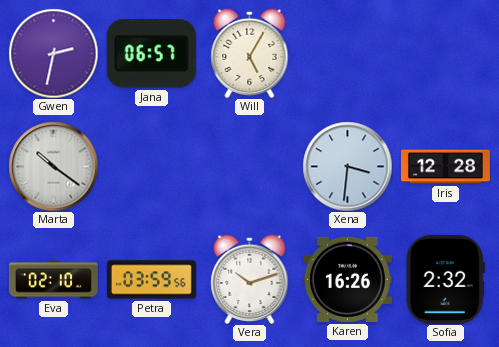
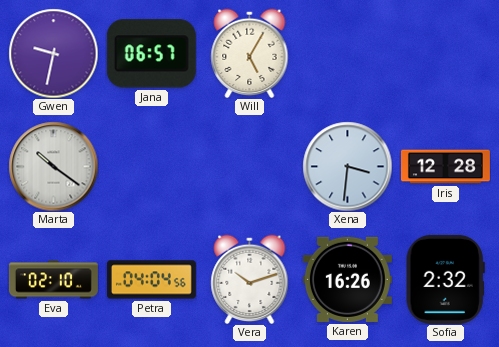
Gwen: 2:32 -> 9:32
Petra: 03:59 -> 04:04
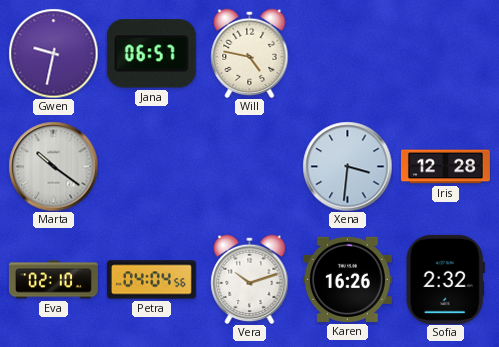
Will: 5:05 -> 4:47
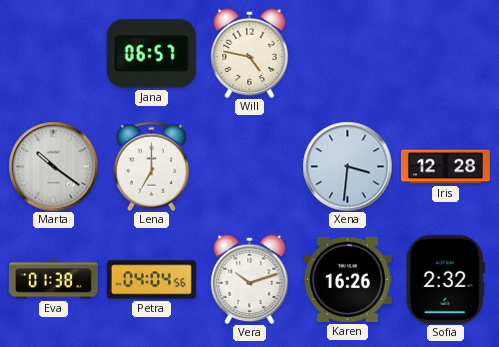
Gwen: 9:32 -> none
Lena: none -> 7:00
Eva: 02:10 -> 01:38
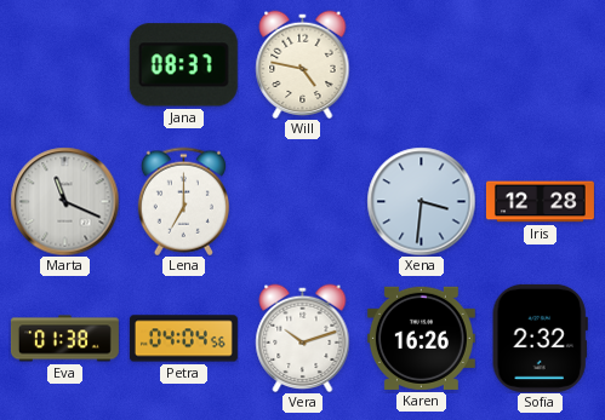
Jana: 06:57 -> 08:37
Marta: 10:21 -> 11:19
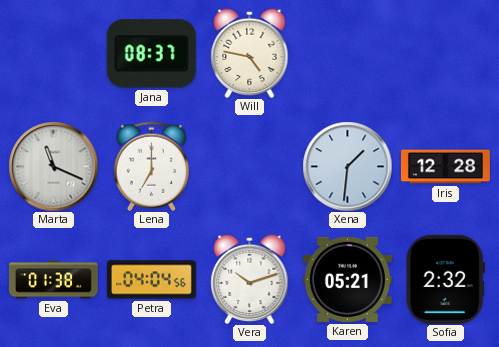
Xena: 3:31 -> 1:31
Karen: 16:26 -> 05:21
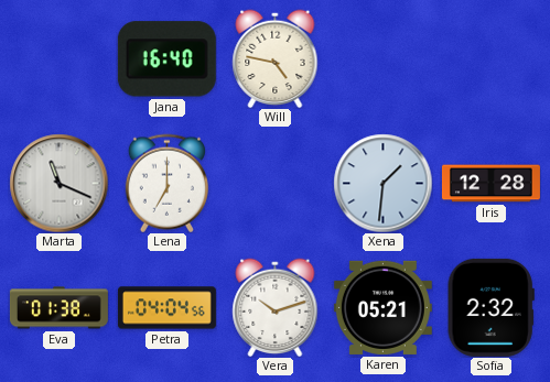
Jana: 08:37 -> 16:40
